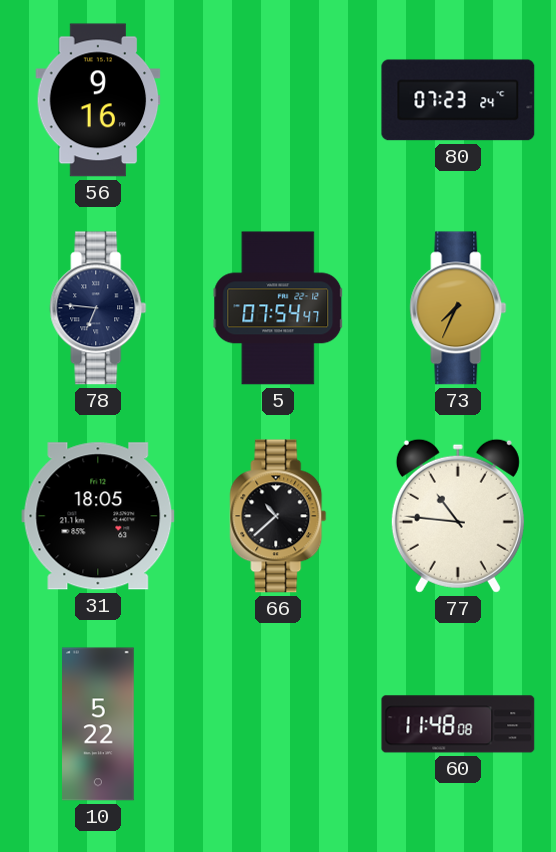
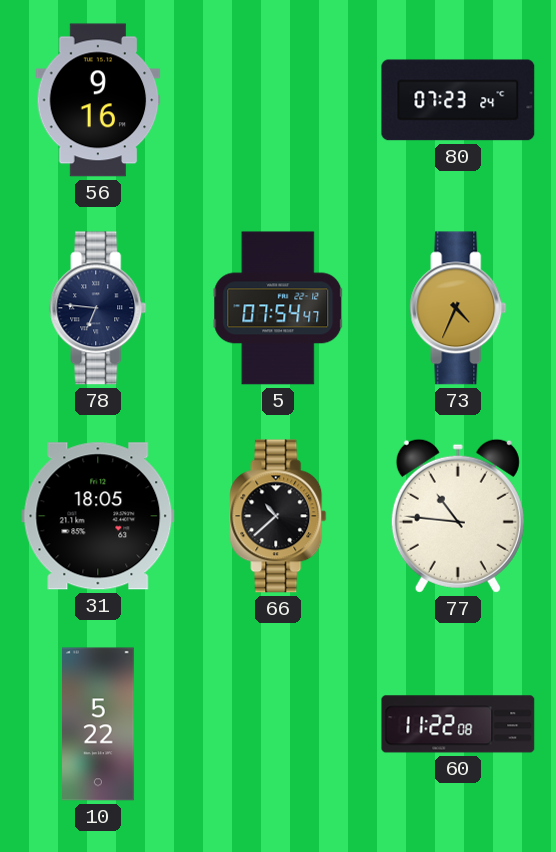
73: 7:34 -> 4:34
60: 11:48 -> 11:22
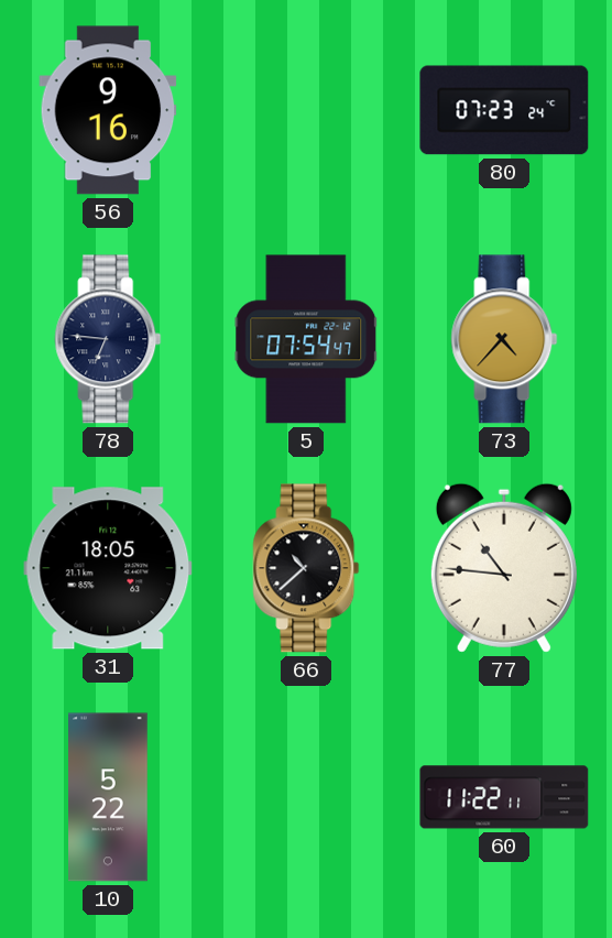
73: 4:34 -> 4:37
60: 11:22:08 -> 11:22:11
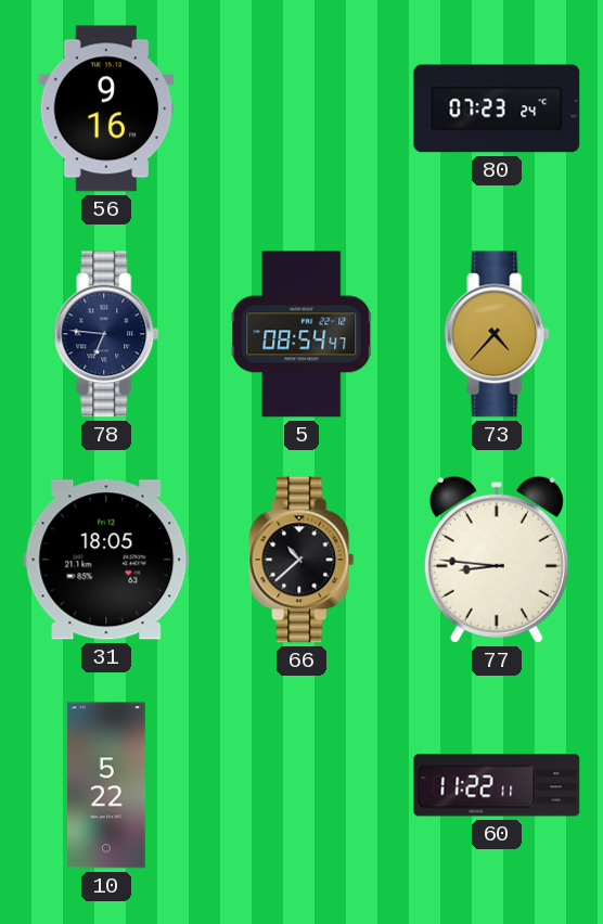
5: 07:54 -> 08:54
77: 10:46 -> 8:46
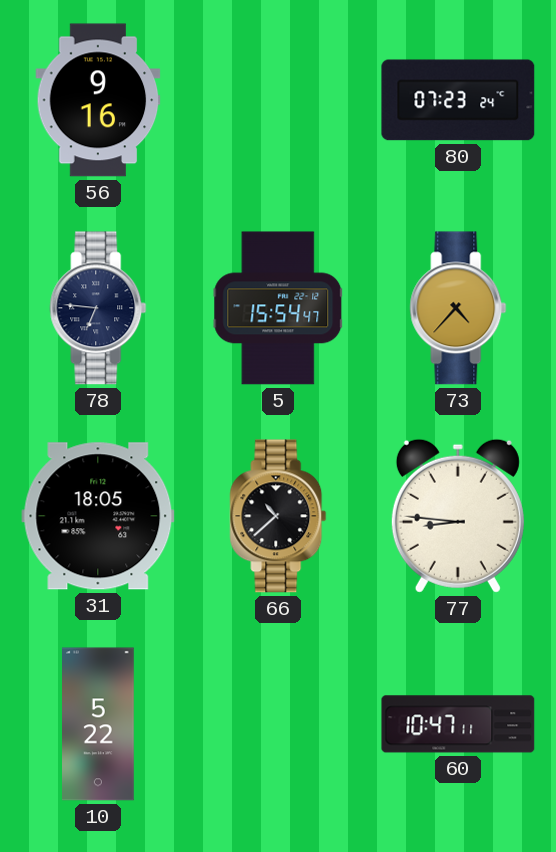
5: 08:54 -> 15:54
60: 11:22 -> 10:47
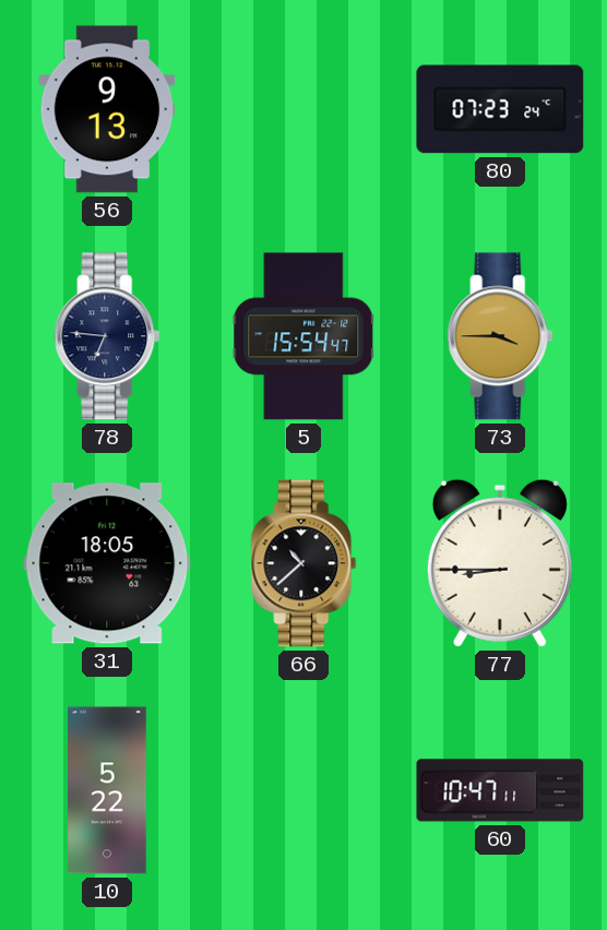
56: 9:16 -> 9:13
73: 4:37 -> 3:45
77: 8:46 -> 8:45
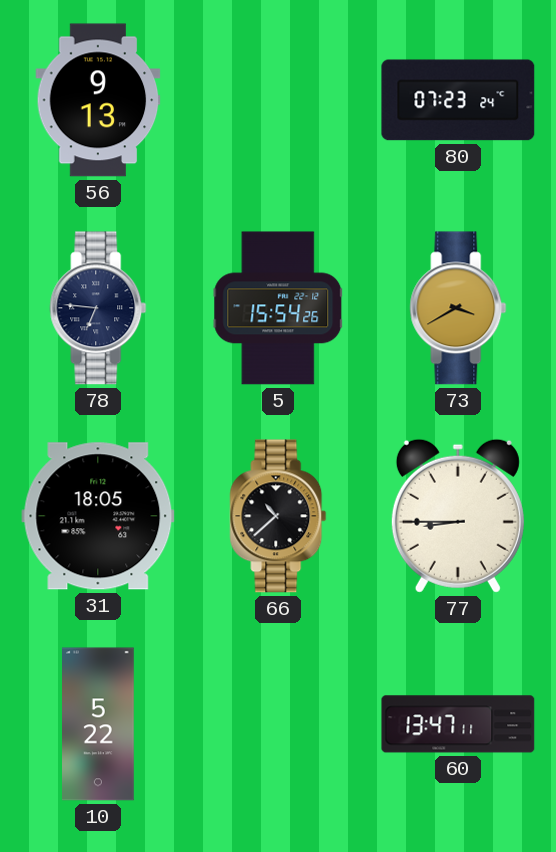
5: 15:54:47 -> 15:54:26
73: 3:45 -> 3:40
60: 10:47 -> 13:47
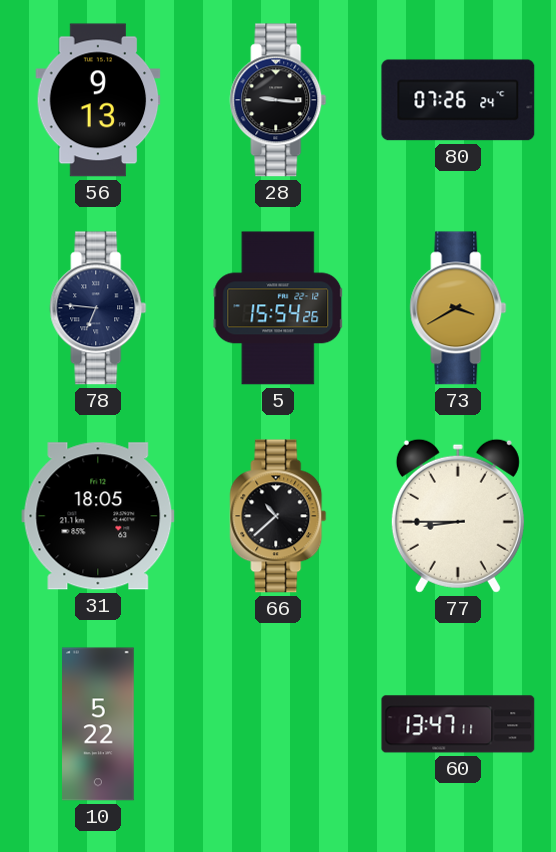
28: none -> 9:16
80: 07:23 -> 07:26
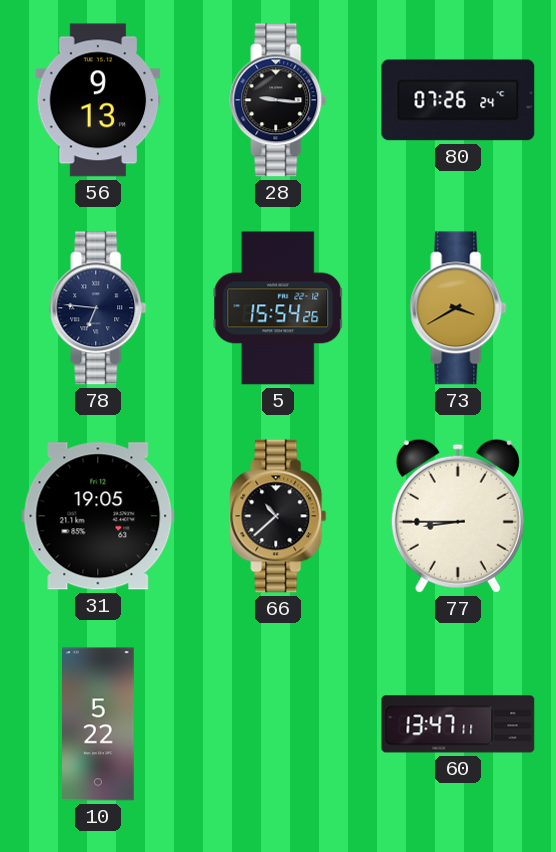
31: 18:05 -> 19:05
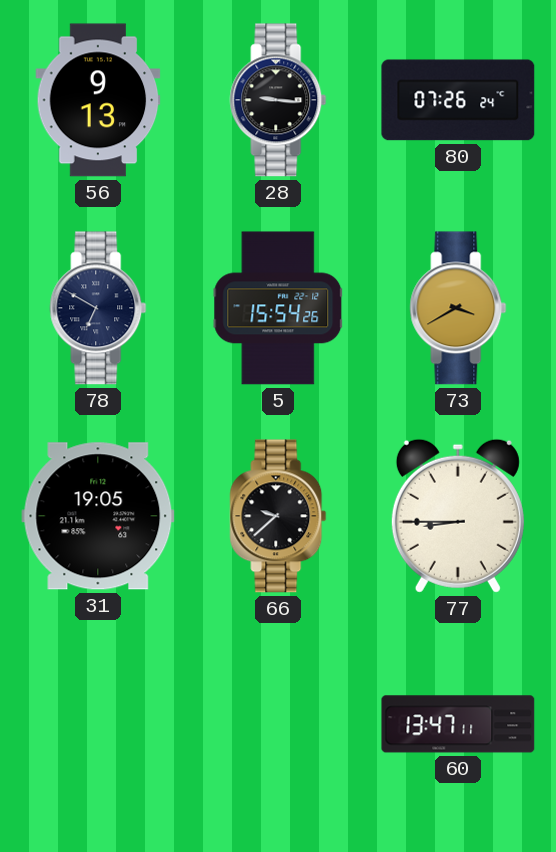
78: 6:46 -> 6:50
66: 10:38 -> 9:38
10: 5:22 -> none
